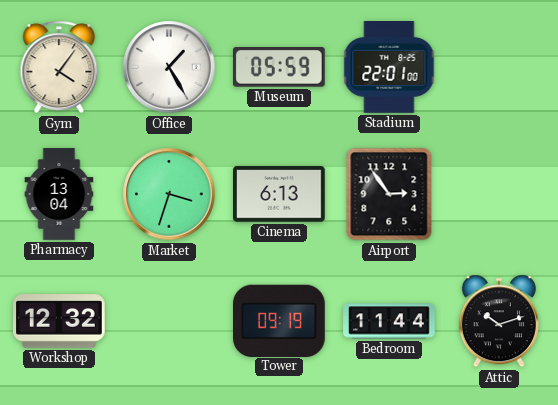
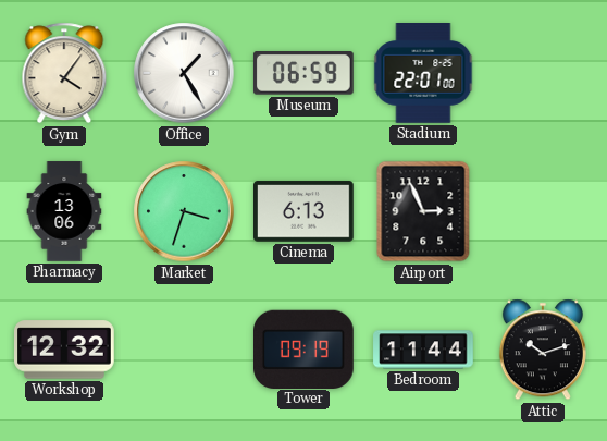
Museum: 05:59 -> 06:59
Pharmacy: 13:04 -> 13:06
Airport: 2:54 -> 2:56
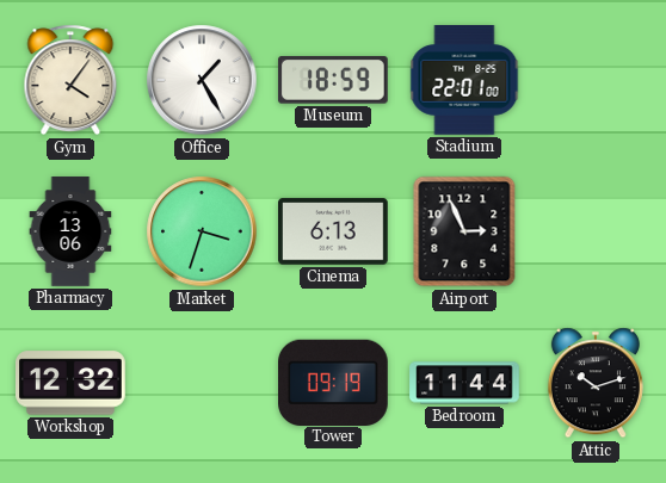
Museum: 06:59 -> 18:59
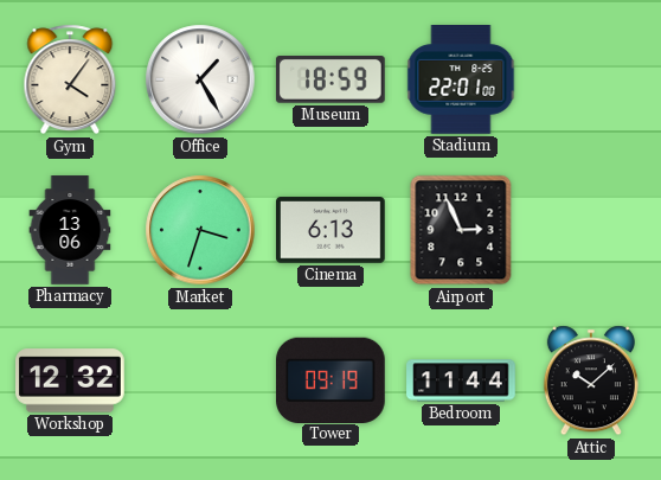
Attic: 10:12 -> 10:08
